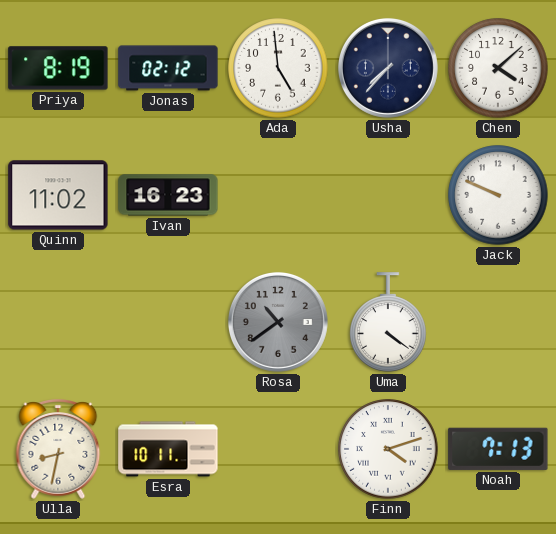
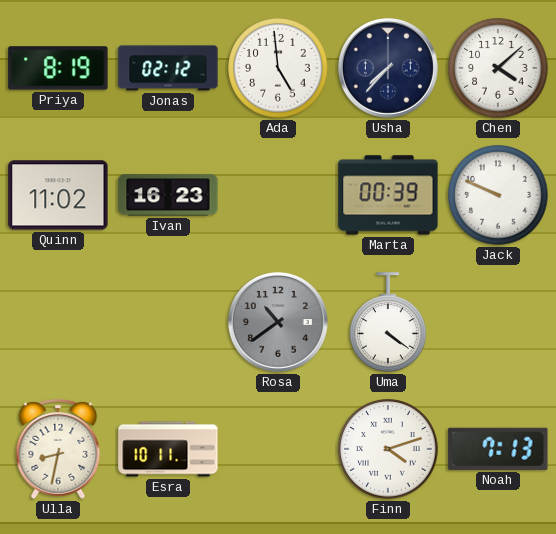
Marta: none -> 00:39
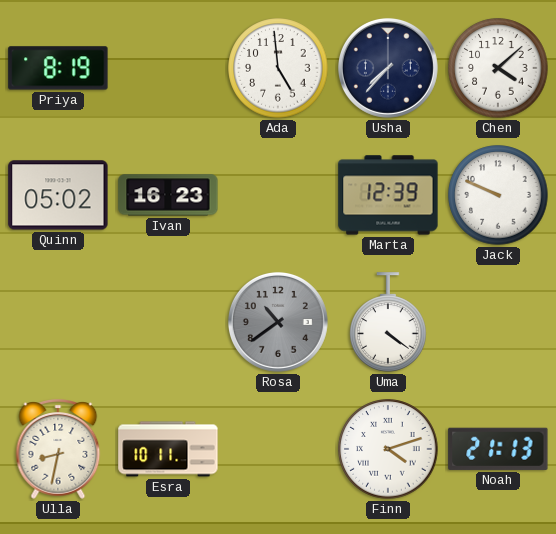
Jonas: 02:12 -> none
Quinn: 11:02 -> 05:02
Marta: 00:39 -> 12:39
Noah: 7:13 -> 21:13
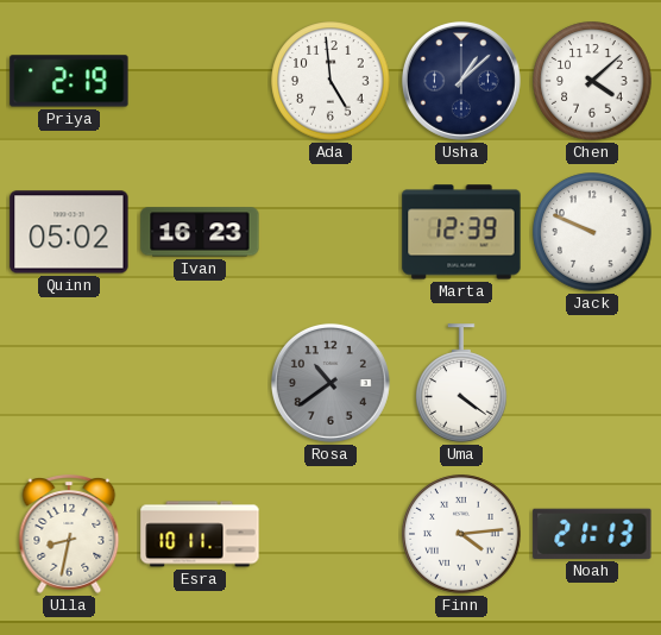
Priya: 8:19 -> 2:19
Usha: 7:37 -> 1:08
Finn: 4:12 -> 4:14
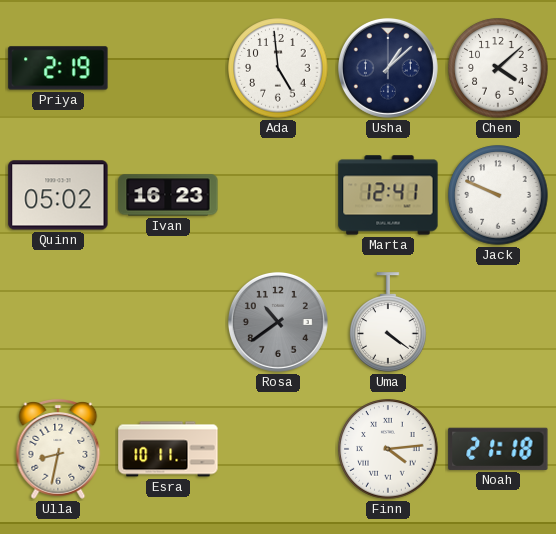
Marta: 12:39 -> 12:41
Noah: 21:13 -> 21:18
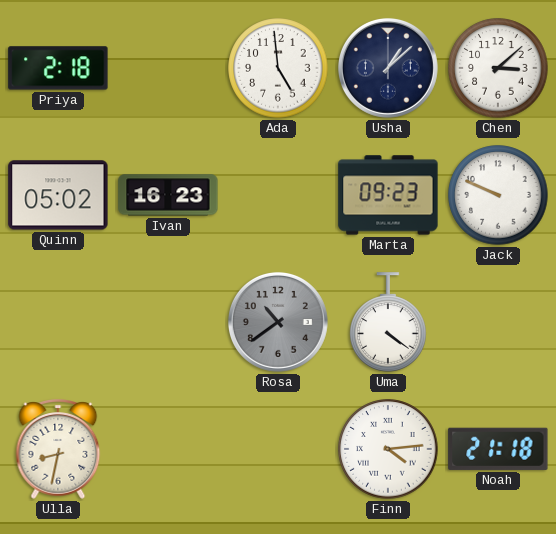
Priya: 2:19 -> 2:18
Chen: 4:08 -> 3:08
Marta: 12:41 -> 09:23
Esra: 10:11 -> none
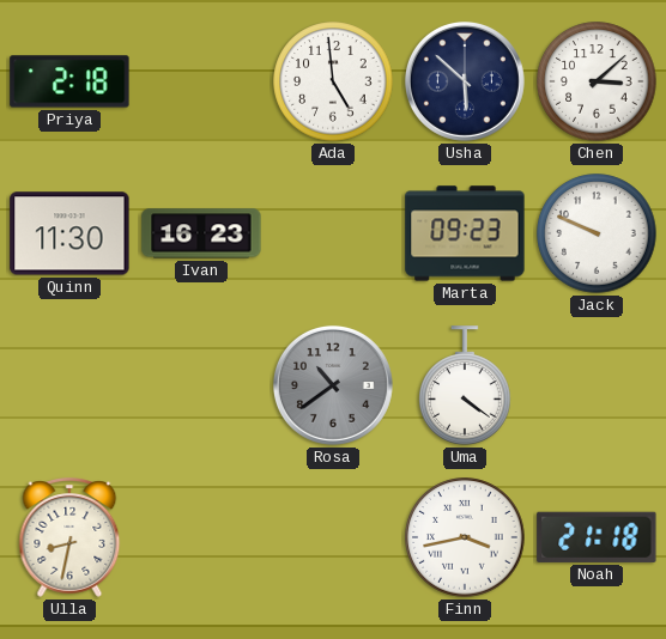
Usha: 1:08 -> 5:52
Quinn: 05:02 -> 11:30
Finn: 4:14 -> 3:43
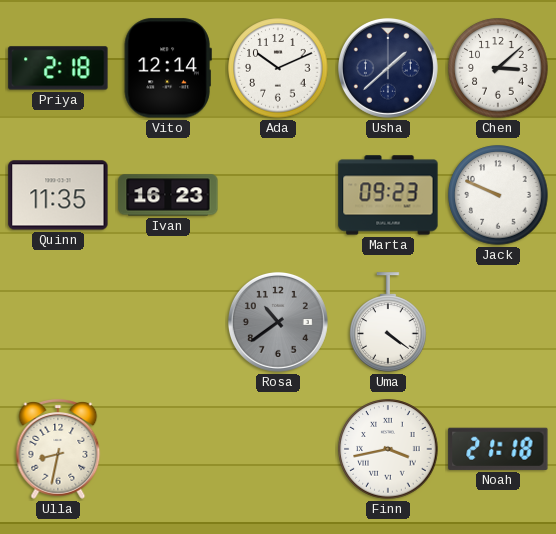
Vito: none -> 12:14
Ada: 4:59 -> 10:11
Usha: 5:52 -> 1:38
Quinn: 11:30 -> 11:35
